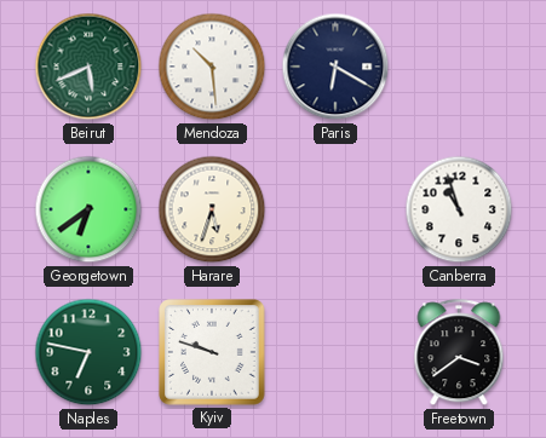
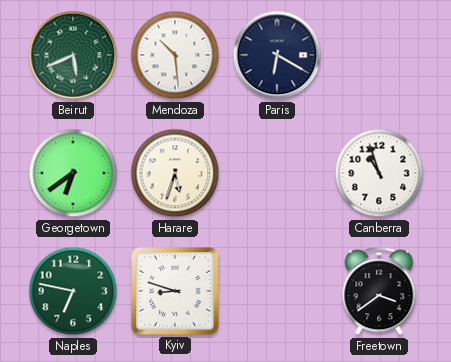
Kyiv: 9:48 -> 8:48
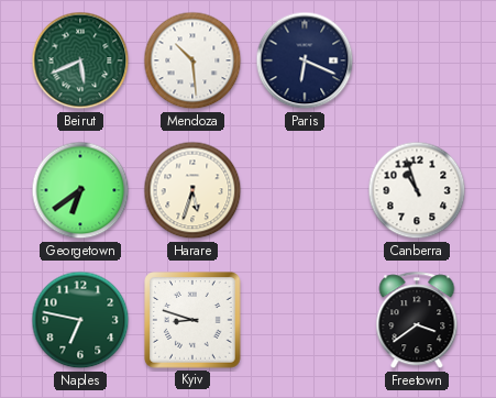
Paris: 6:20 -> 6:19
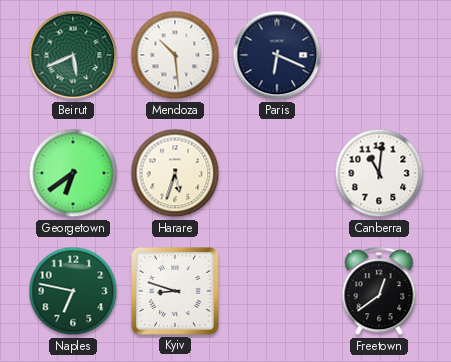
Canberra: 10:57 -> 11:01
Freetown: 3:39 -> 12:39
